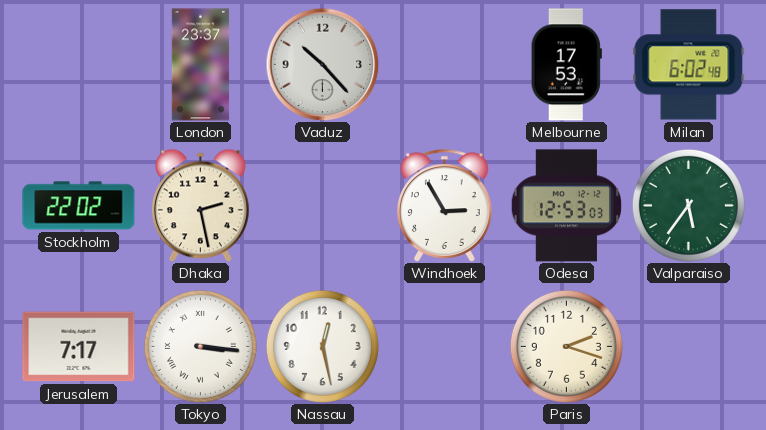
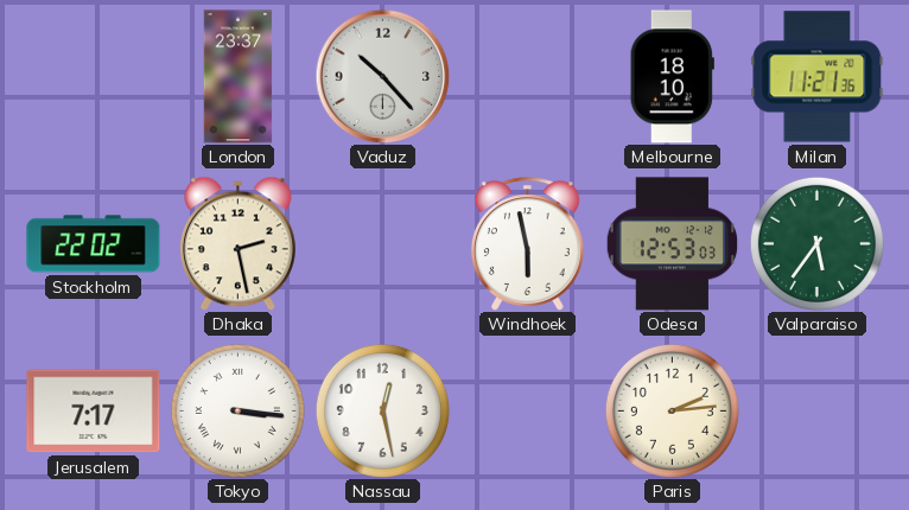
Melbourne: 17:53 -> 18:10
Milan: 6:02 -> 11:21
Windhoek: 2:55 -> 5:58
Paris: 2:18 -> 2:14
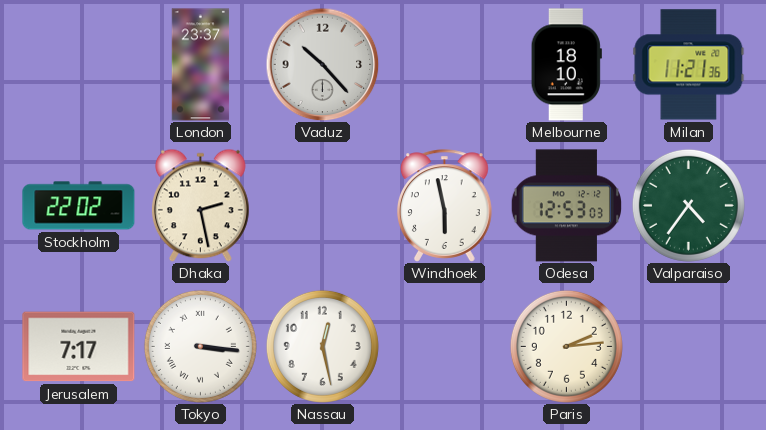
Valparaiso: 5:36 -> 4:36
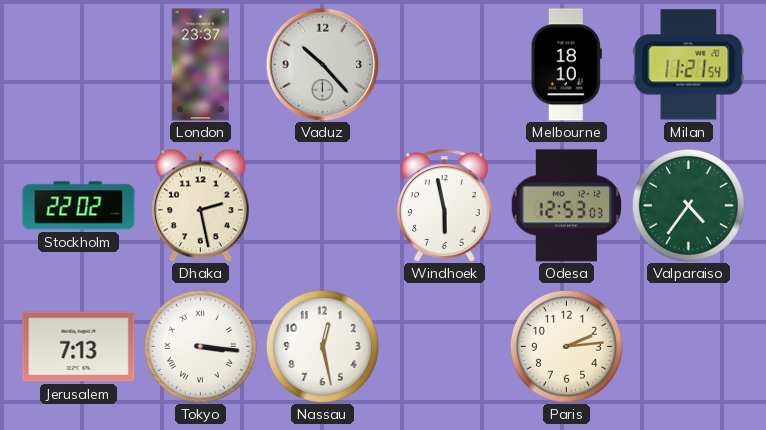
Milan: 11:21:36 -> 11:21:54
Jerusalem: 7:17 -> 7:13
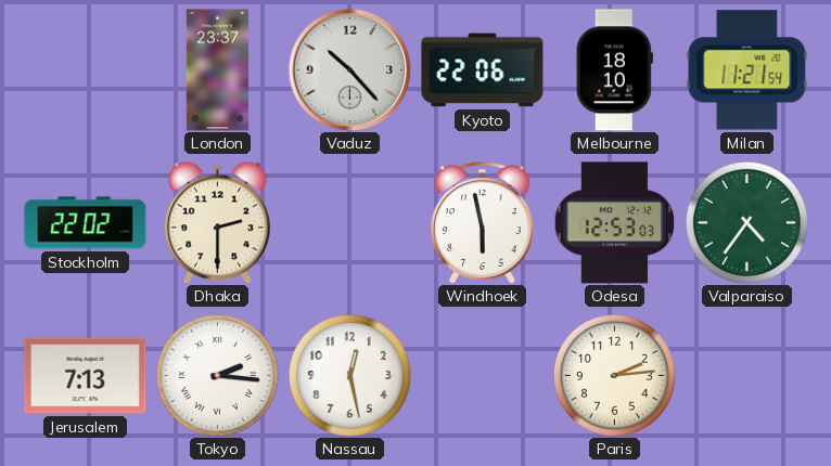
Kyoto: none -> 22:06
Dhaka: 2:28 -> 2:30
Tokyo: 3:16 -> 2:16
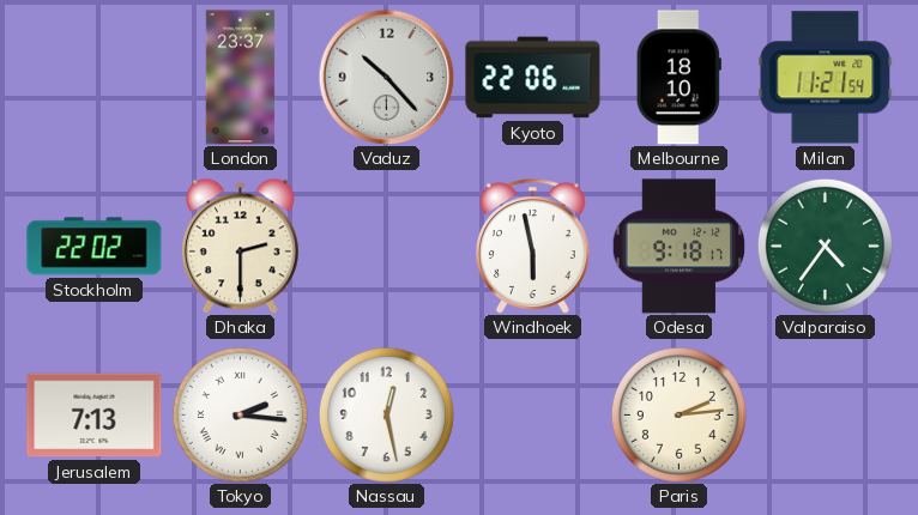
Odesa: 12:53 -> 9:18
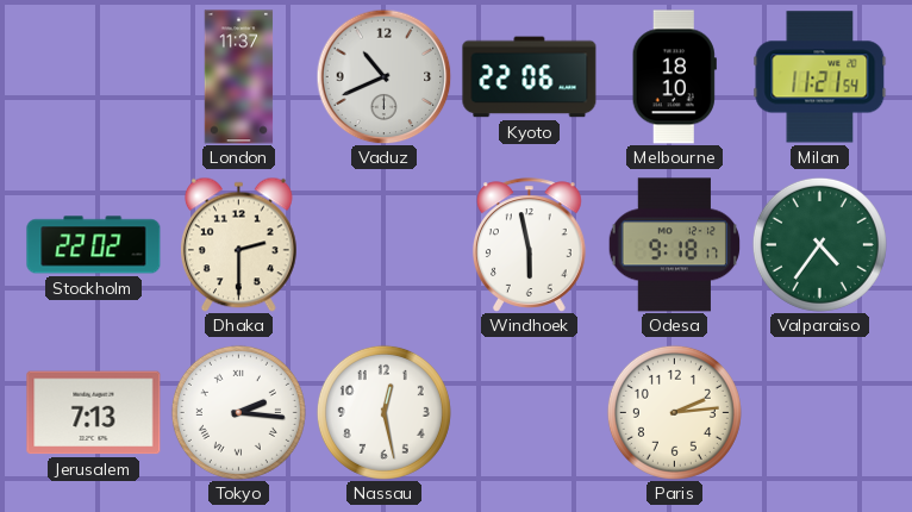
London: 23:37 -> 11:37
Vaduz: 10:23 -> 10:41
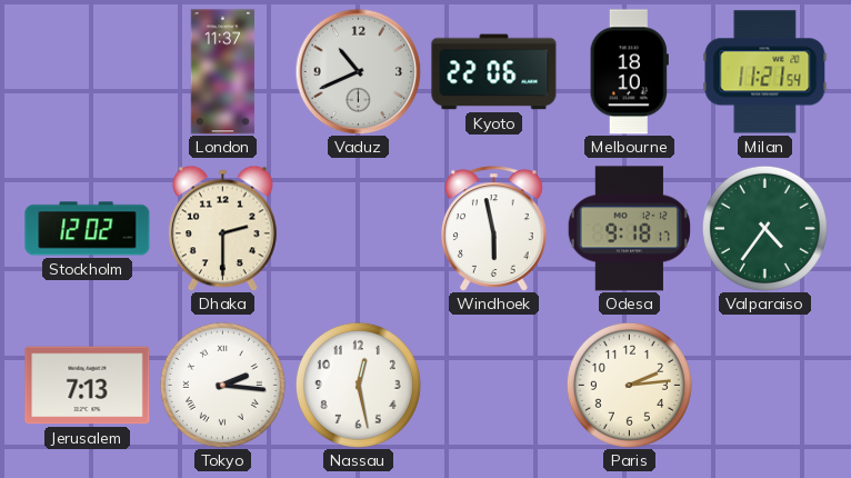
Stockholm: 22:02 -> 12:02
